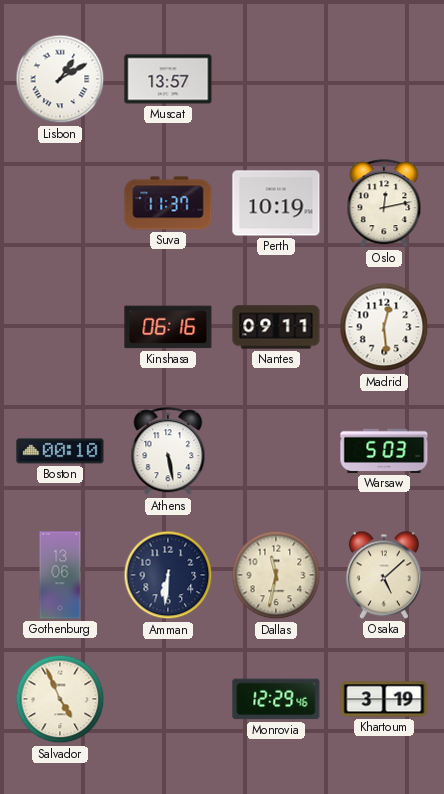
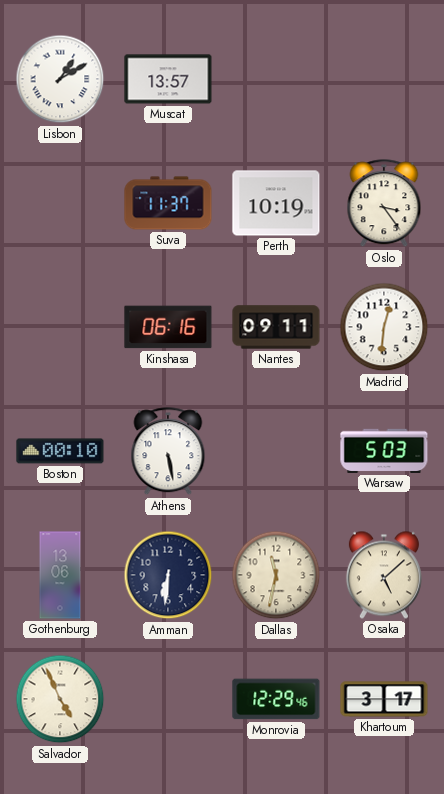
Oslo: 12:13 -> 3:24
Madrid: 12:29 -> 12:31
Khartoum: 3:19 -> 3:17
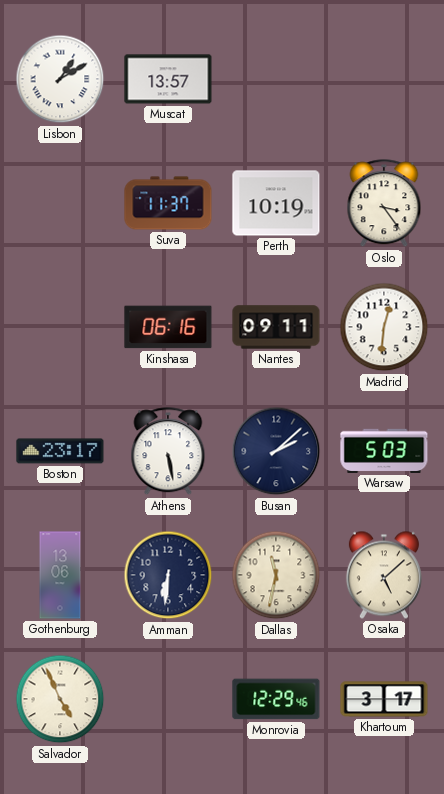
Boston: 00:10 -> 23:17
Busan: none -> 2:08
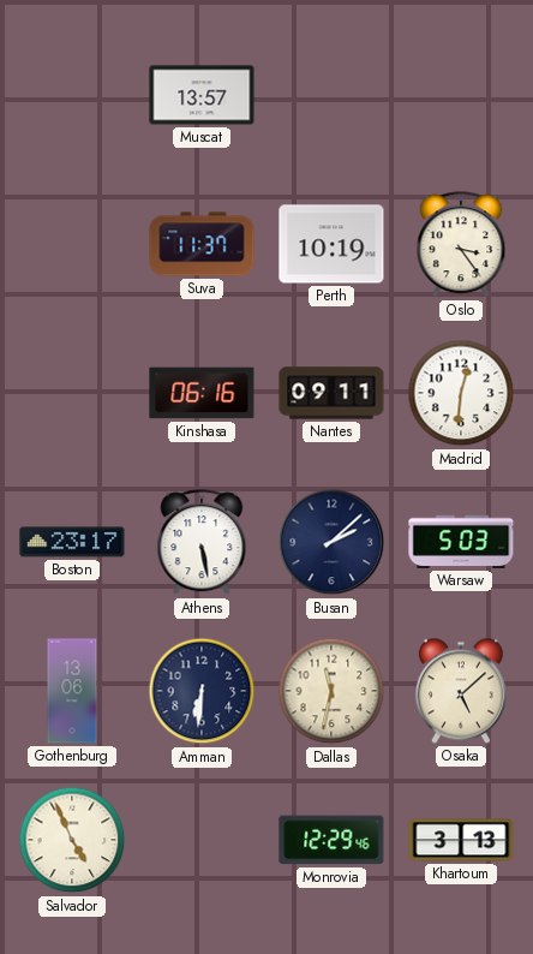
Lisbon: 1:10 -> none
Khartoum: 3:17 -> 3:13
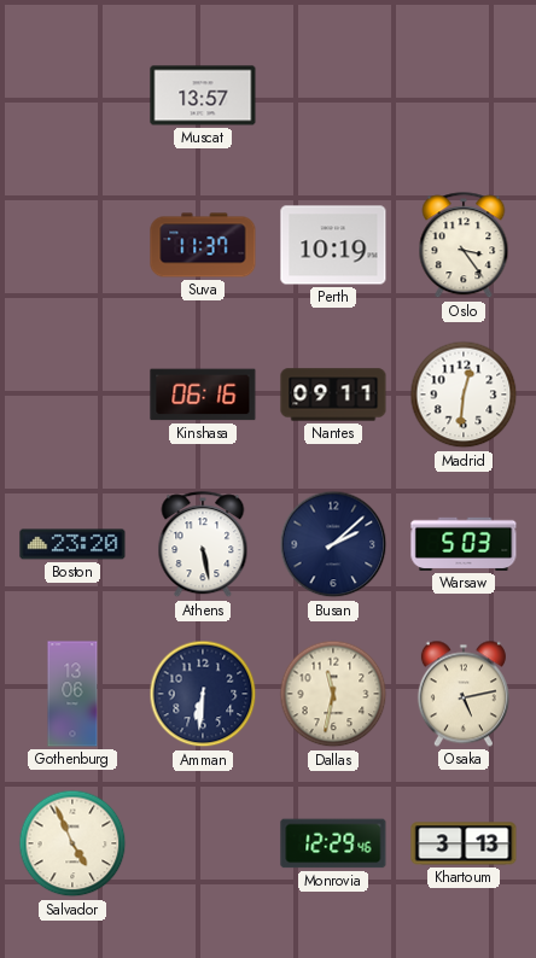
Boston: 23:17 -> 23:20
Osaka: 5:08 -> 5:13
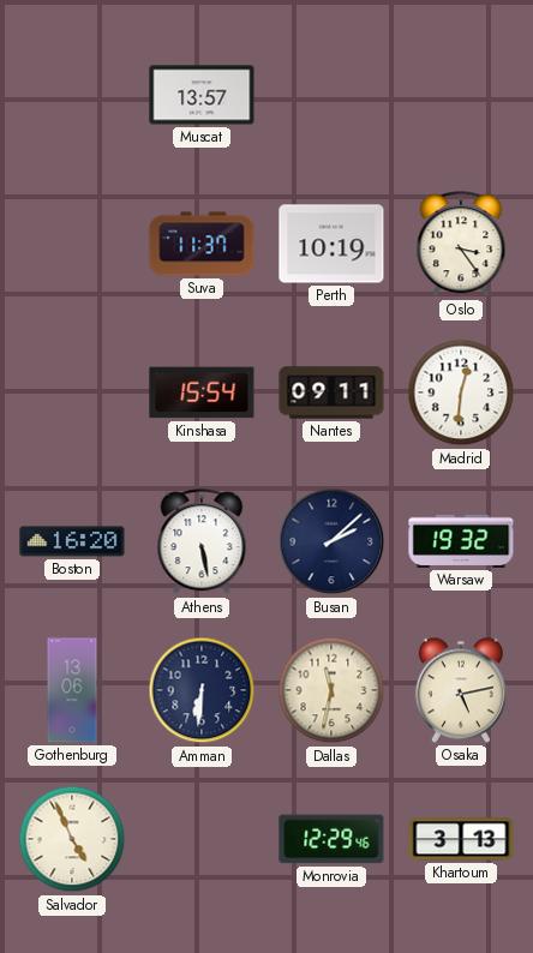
Kinshasa: 06:16 -> 15:54
Boston: 23:20 -> 16:20
Warsaw: 5:03 -> 19:32
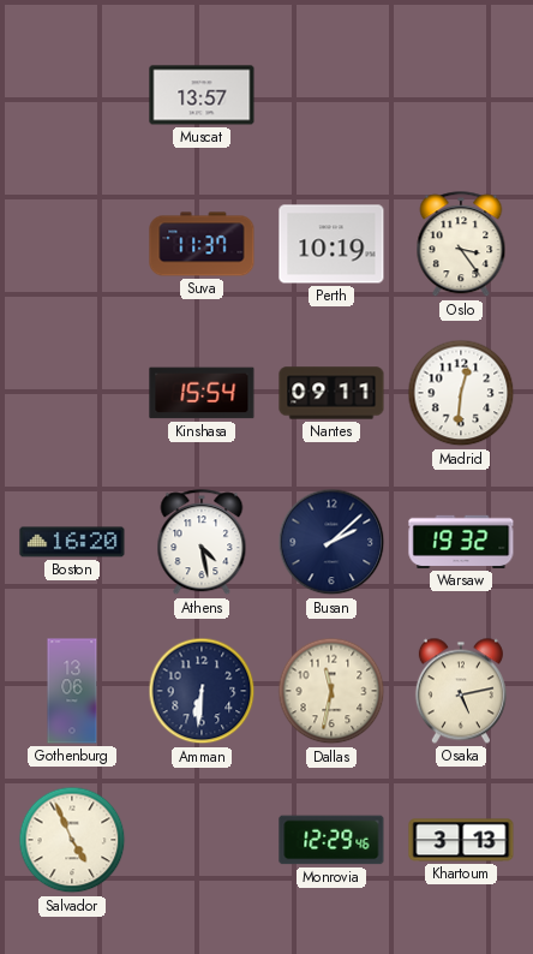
Athens: 5:28 -> 4:28
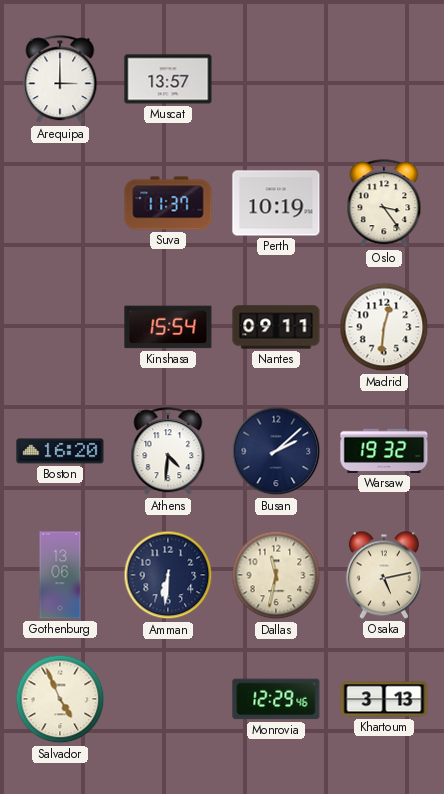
Arequipa: none -> 3:00
Athens: 4:28 -> 4:31
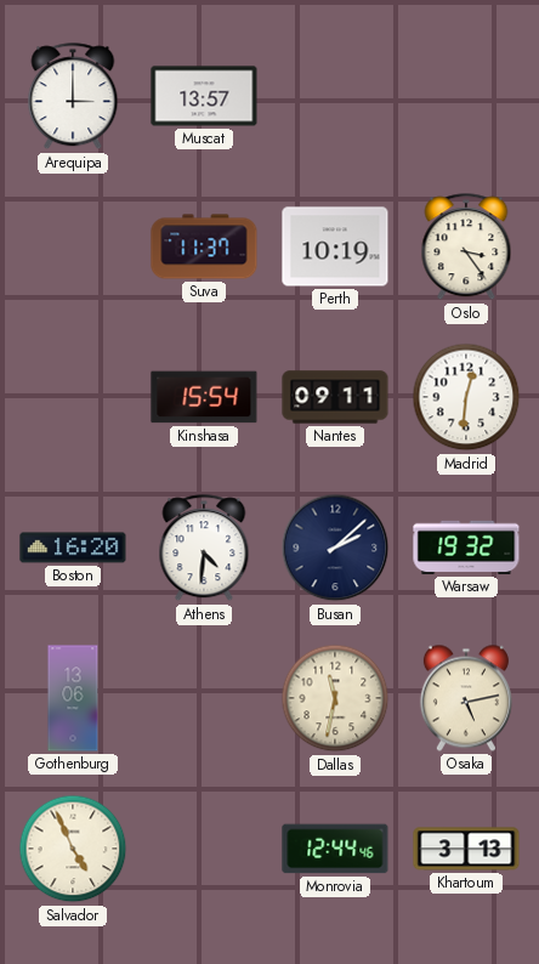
Amman: 6:31 -> none
Monrovia: 12:29 -> 12:44
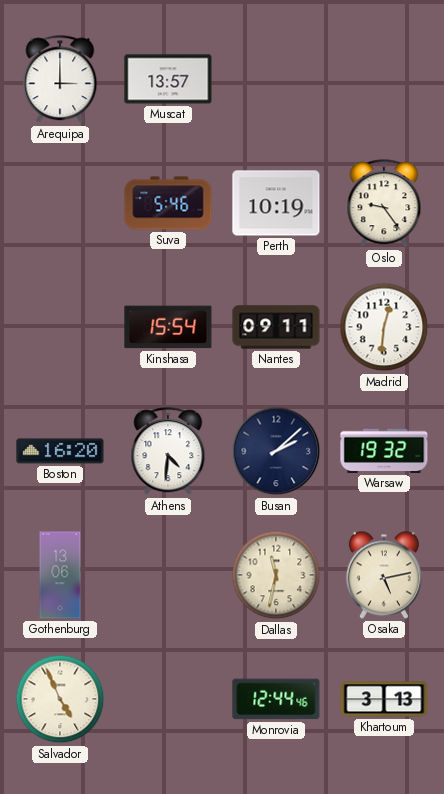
Suva: 11:37 -> 5:46
Oslo: 3:24 -> 9:24
